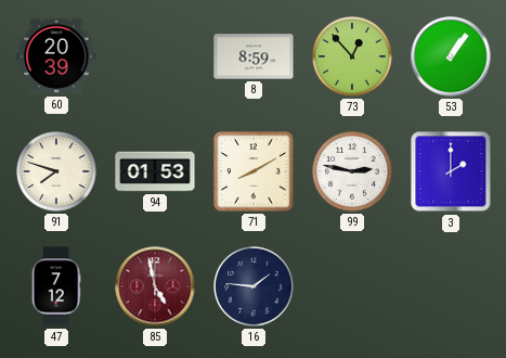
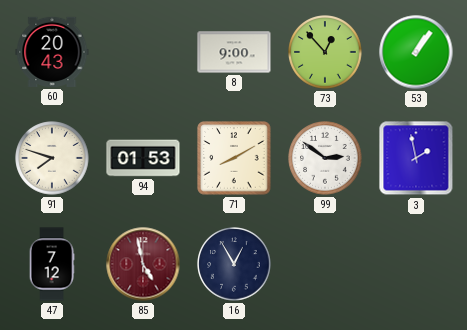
60: 20:39 -> 20:43
8: 8:59 -> 9:00
99: 2:47 -> 2:51
3: 2:00 -> 1:58
16: 1:46 -> 12:55
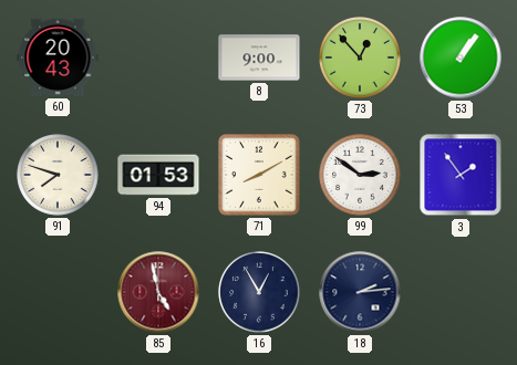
3: 1:58 -> 1:54
47: 7:12 -> none
18: none -> 2:14
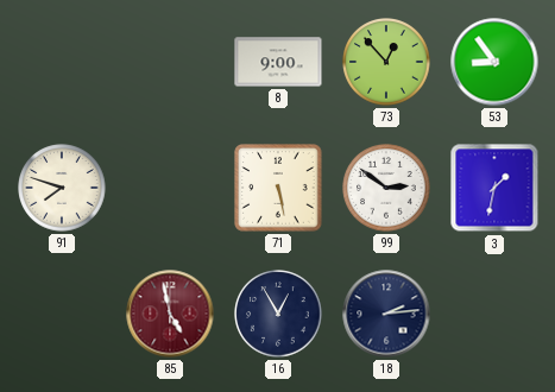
60: 20:43 -> none
53: 1:06 -> 8:54
94: 01:53 -> none
71: 8:10 -> 5:28
3: 1:54 -> 1:32
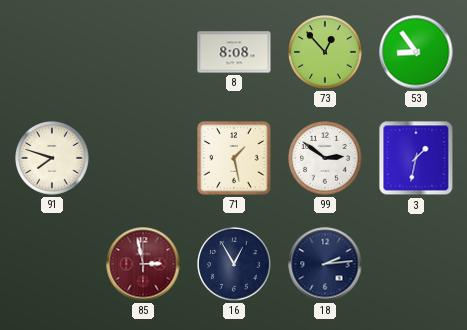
8: 9:00 -> 8:08
71: 5:28 -> 1:28
85: 4:58 -> 2:58
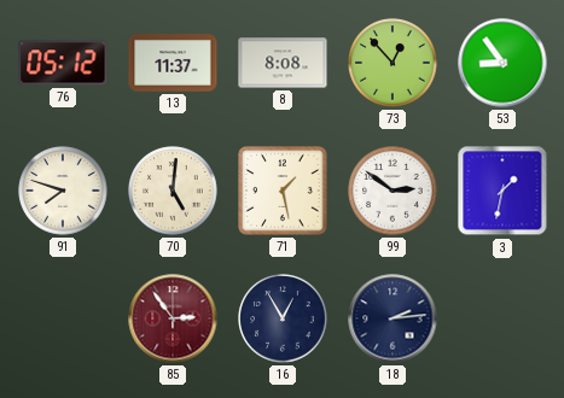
76: none -> 05:12
13: none -> 11:37
70: none -> 5:01
85: 2:58 -> 2:54
